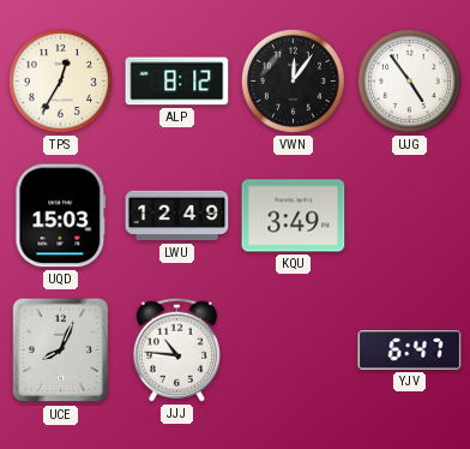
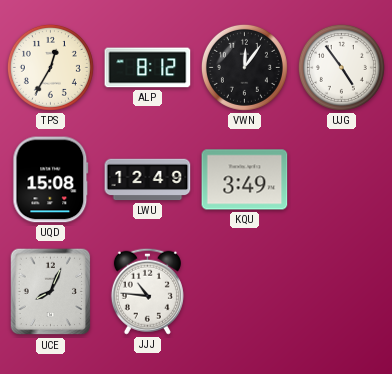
UQD: 15:03 -> 15:08
YJV: 6:47 -> none
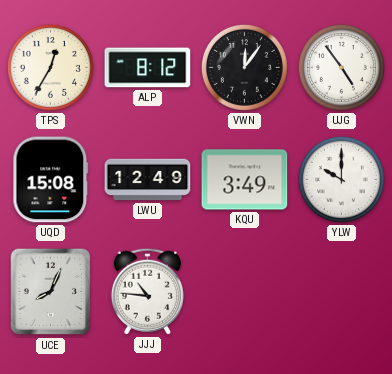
YLW: none -> 10:00
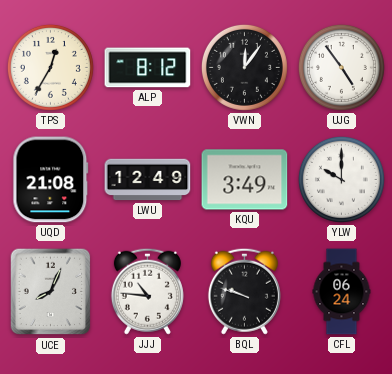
UQD: 15:08 -> 21:08
BQL: none -> 9:48
CFL: none -> 06:24
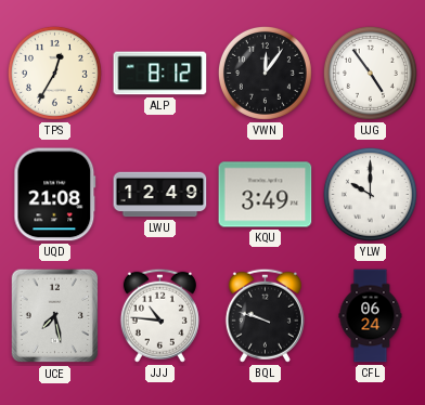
UCE: 8:04 -> 7:28
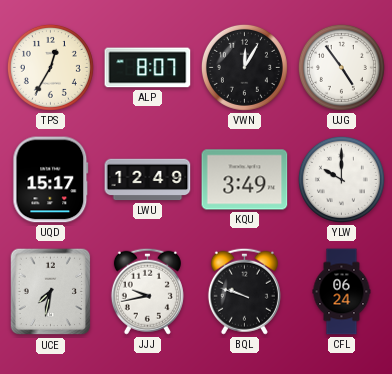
ALP: 8:12 -> 8:07
VWN: 12:06 -> 12:05
UQD: 21:08 -> 15:17
UCE: 7:28 -> 7:32
JJJ: 10:46 -> 9:43
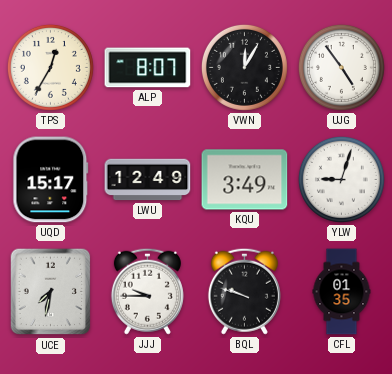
YLW: 10:00 -> 9:03
JJJ: 9:43 -> 9:45
CFL: 06:24 -> 01:35
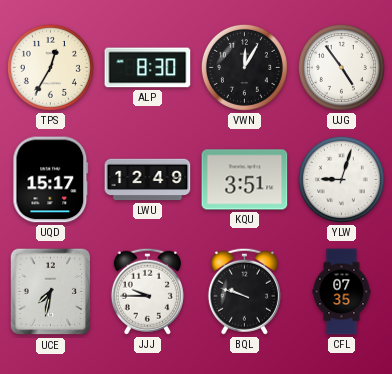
ALP: 8:07 -> 8:30
KQU: 3:49 -> 3:51
CFL: 01:35 -> 07:35
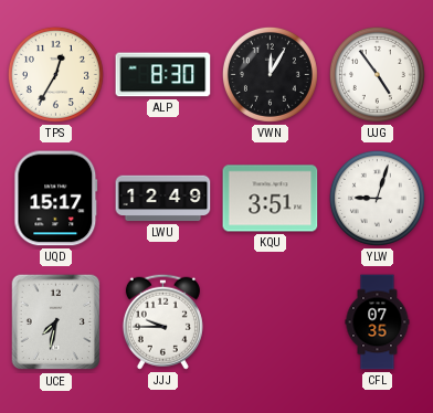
BQL: 9:48 -> none
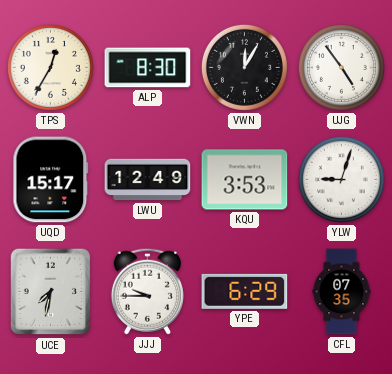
KQU: 3:51 -> 3:53
YPE: none -> 6:29
